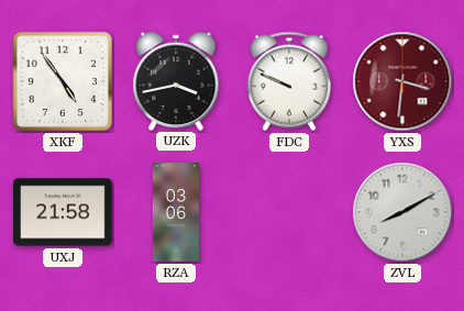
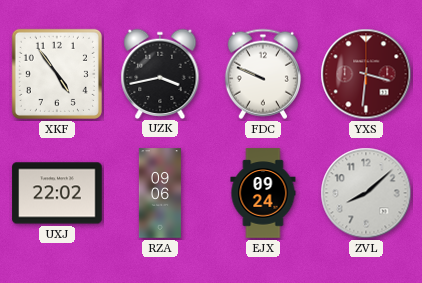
UXJ: 21:58 -> 22:02
RZA: 03:06 -> 09:06
EJX: none -> 09:24
ZVL: 8:10 -> 8:08
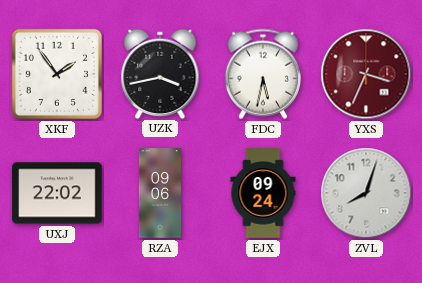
XKF: 4:54 -> 1:54
FDC: 9:49 -> 5:32
YXS: 3:31 -> 3:34
ZVL: 8:08 -> 8:03
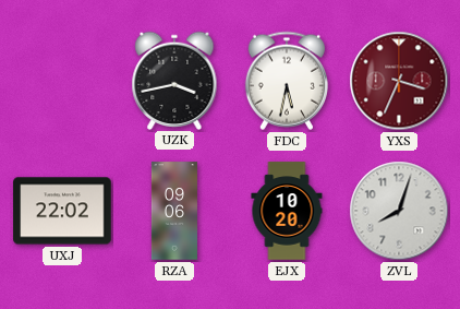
XKF: 1:54 -> none
EJX: 09:24 -> 10:20
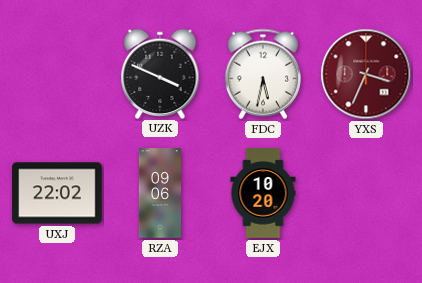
UZK: 3:43 -> 3:49
ZVL: 8:03 -> none
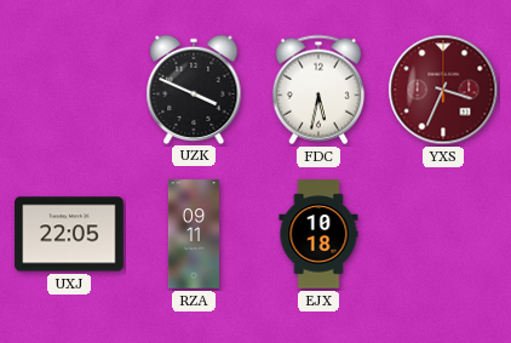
UXJ: 22:02 -> 22:05
RZA: 09:06 -> 09:11
EJX: 10:20 -> 10:18
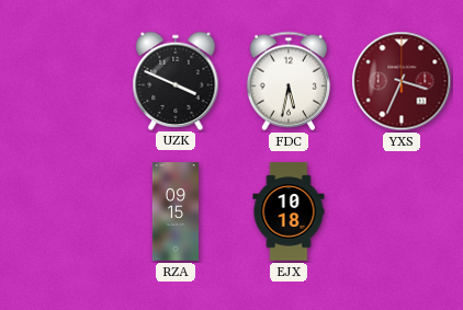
UXJ: 22:05 -> none
RZA: 09:11 -> 09:15
